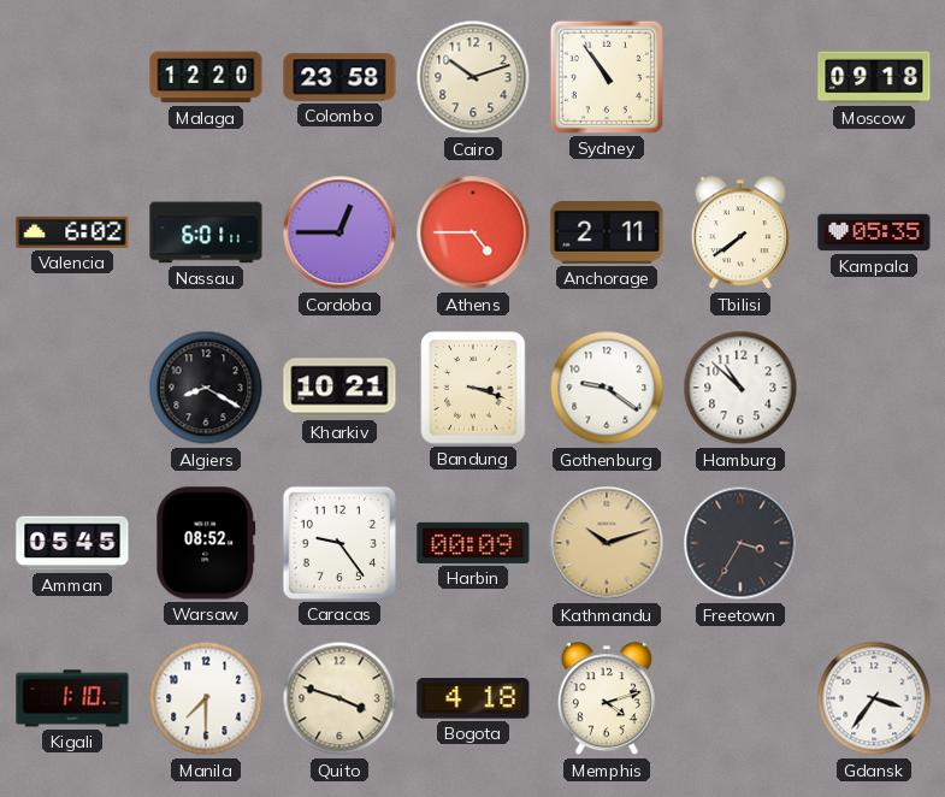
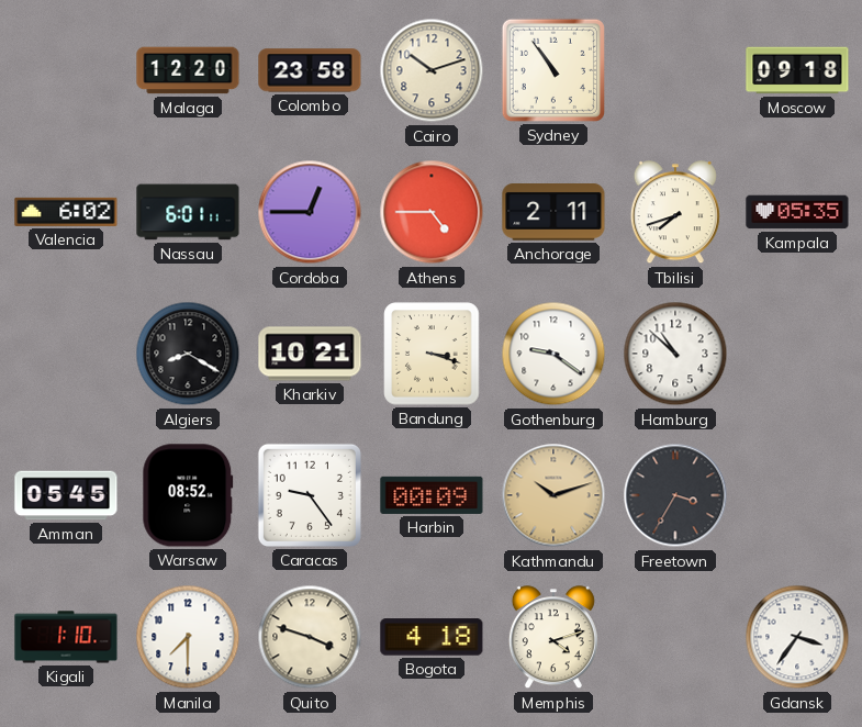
Tbilisi: 7:39 -> 7:42
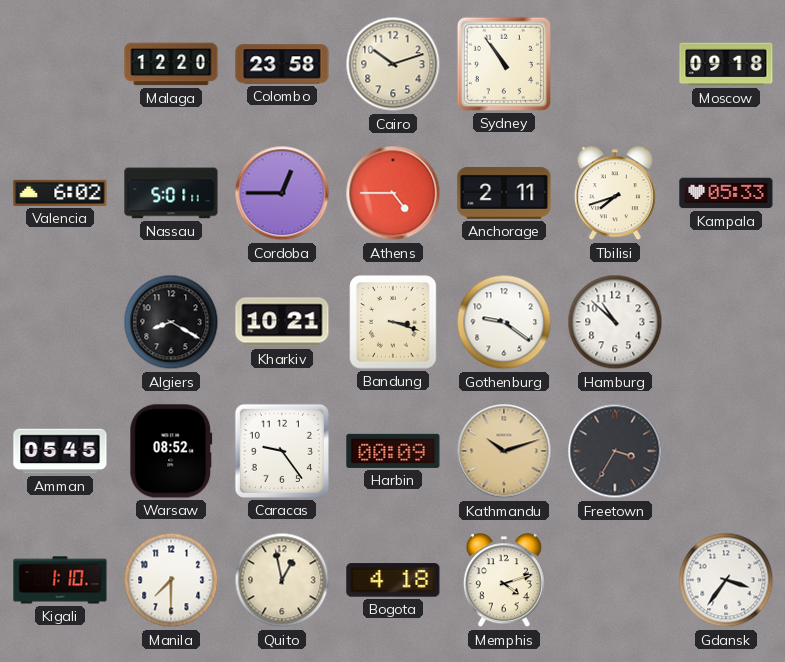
Nassau: 6:01 -> 5:01
Kampala: 05:35 -> 05:33
Quito: 3:48 -> 12:58
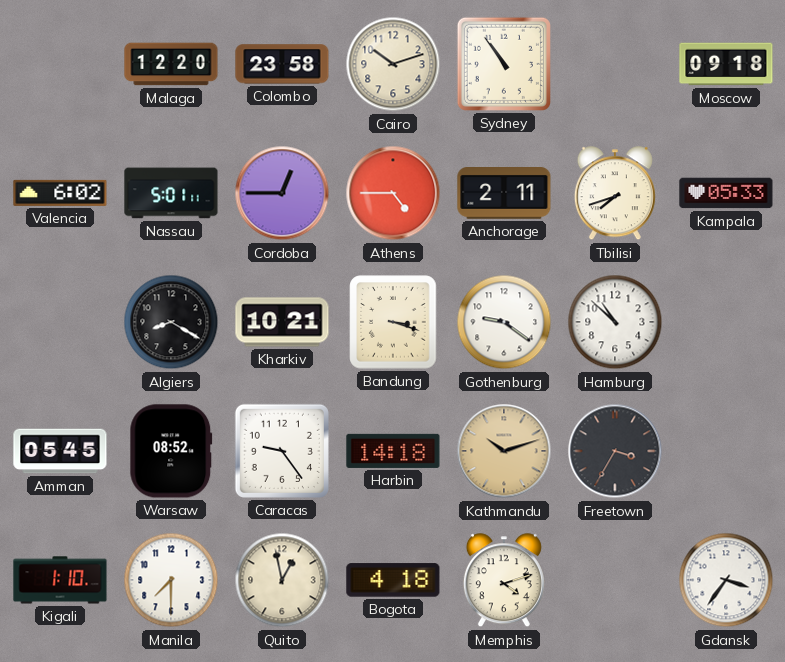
Harbin: 00:09 -> 14:18
